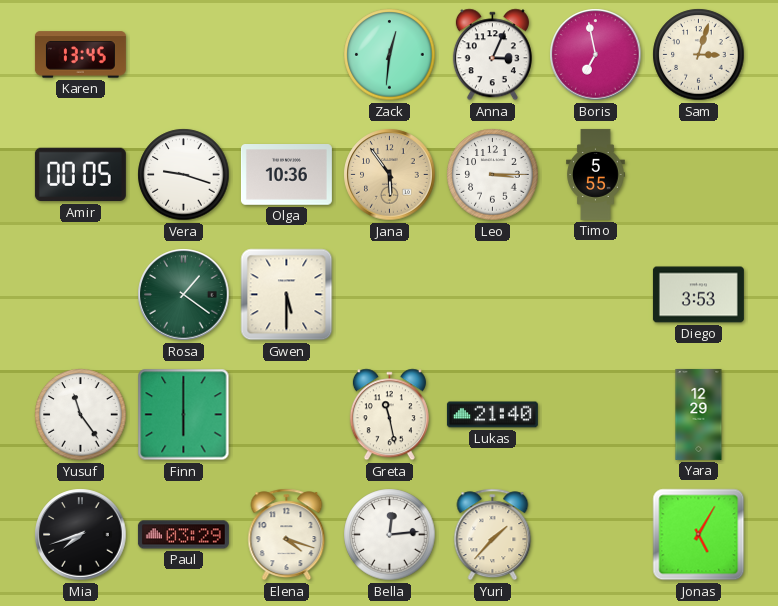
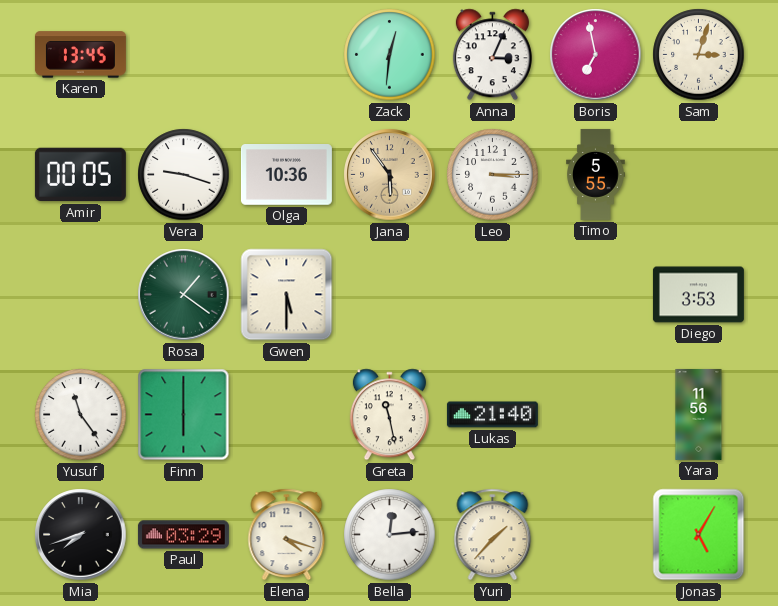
Yara: 12:29 -> 11:56
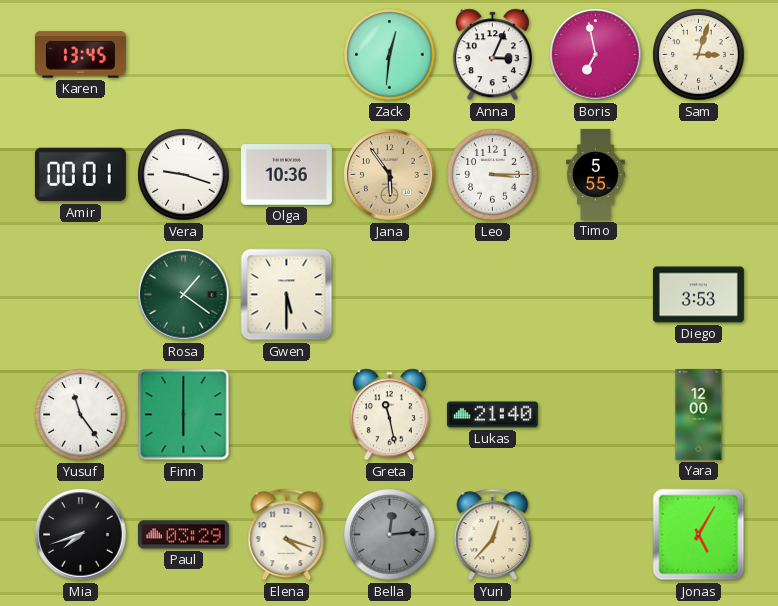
Amir: 00:05 -> 00:01
Yara: 11:56 -> 12:00
Bella dial: white -> grey
Yuri: 1:37 -> 12:37
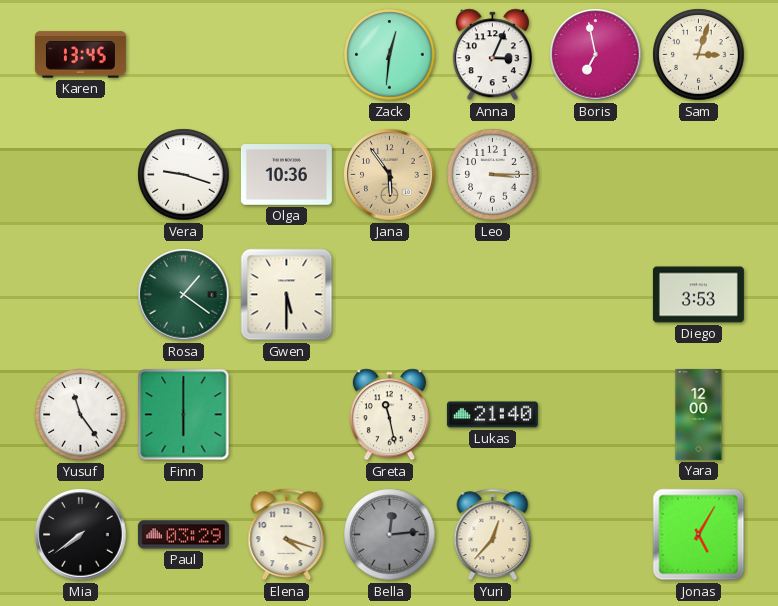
Amir: 00:01 -> none
Timo: 5:55 -> none
Mia: 7:42 -> 7:39
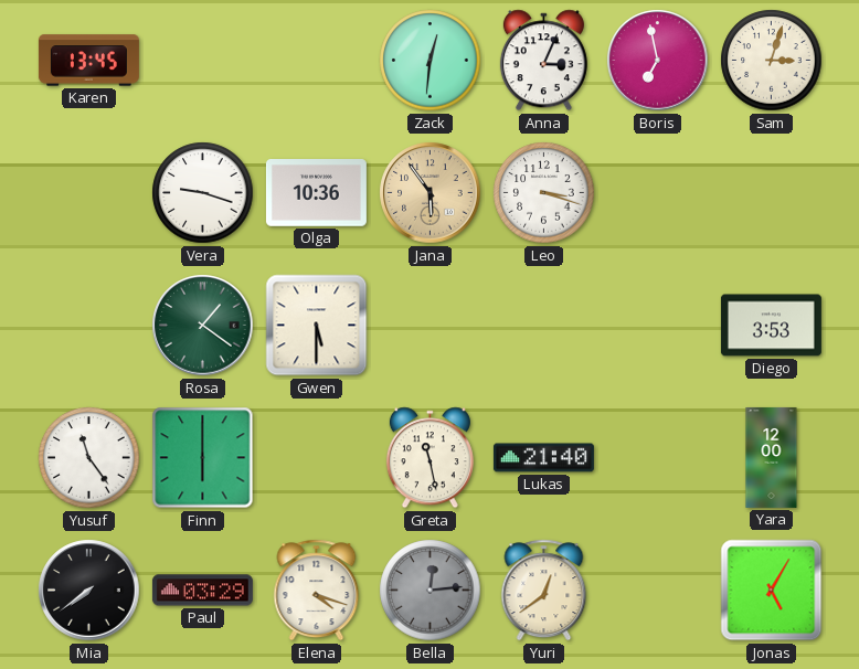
Leo: 3:15 -> 3:18
Yuri: 12:37 -> 12:39
